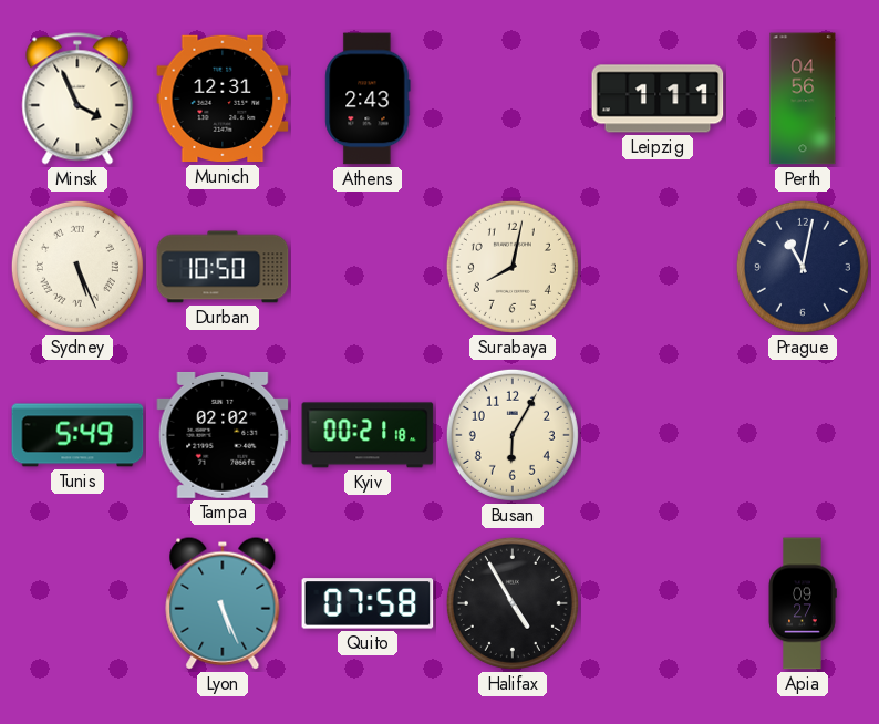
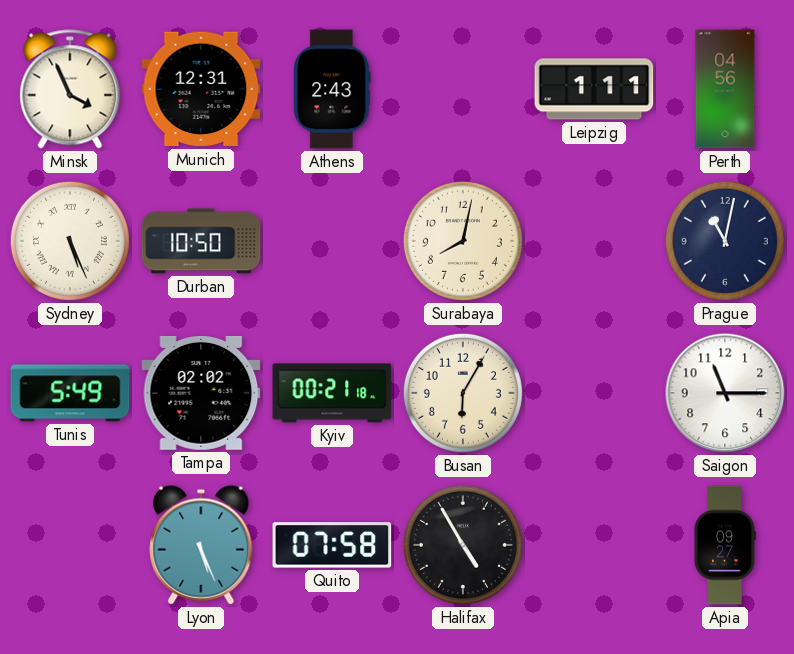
Saigon: none -> 11:15
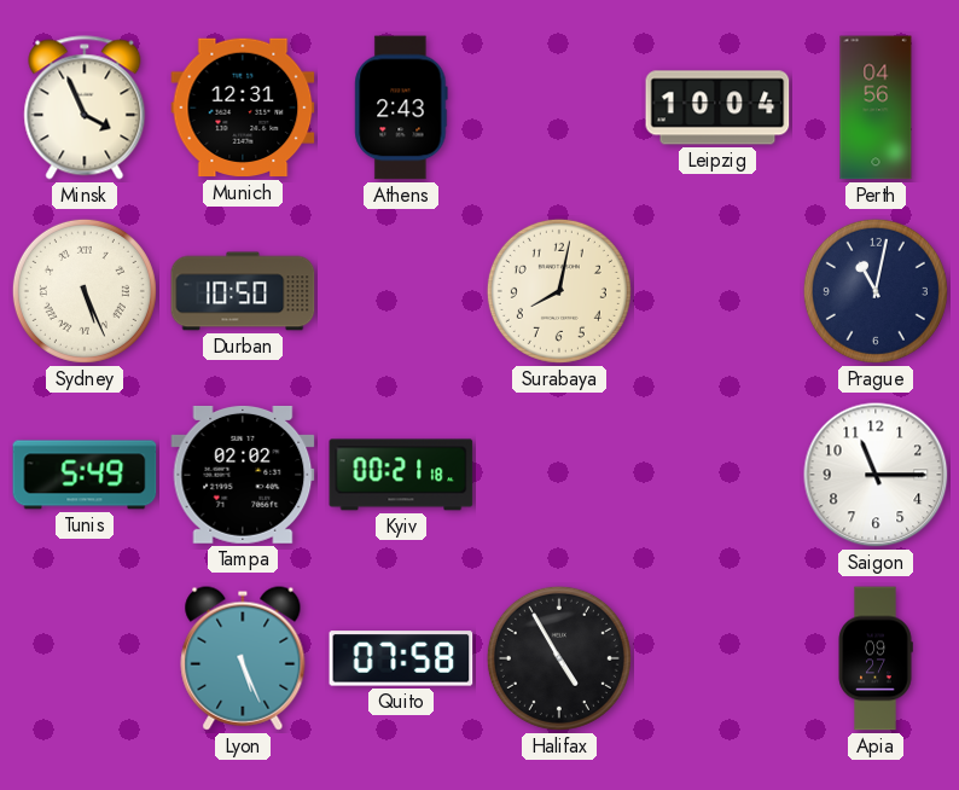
Leipzig: 1:11 -> 10:04
Busan: 6:05 -> none
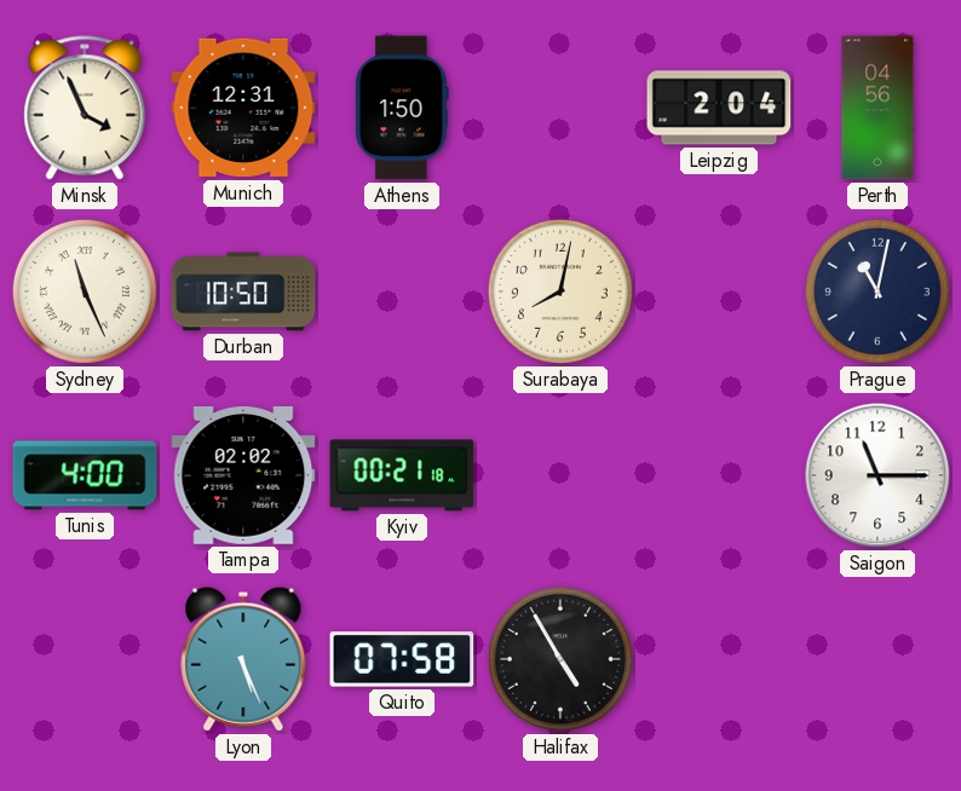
Athens: 2:43 -> 1:50
Leipzig: 10:04 -> 2:04
Sydney: 5:26 -> 11:26
Tunis: 5:49 -> 4:00
Apia: 09:27 -> none
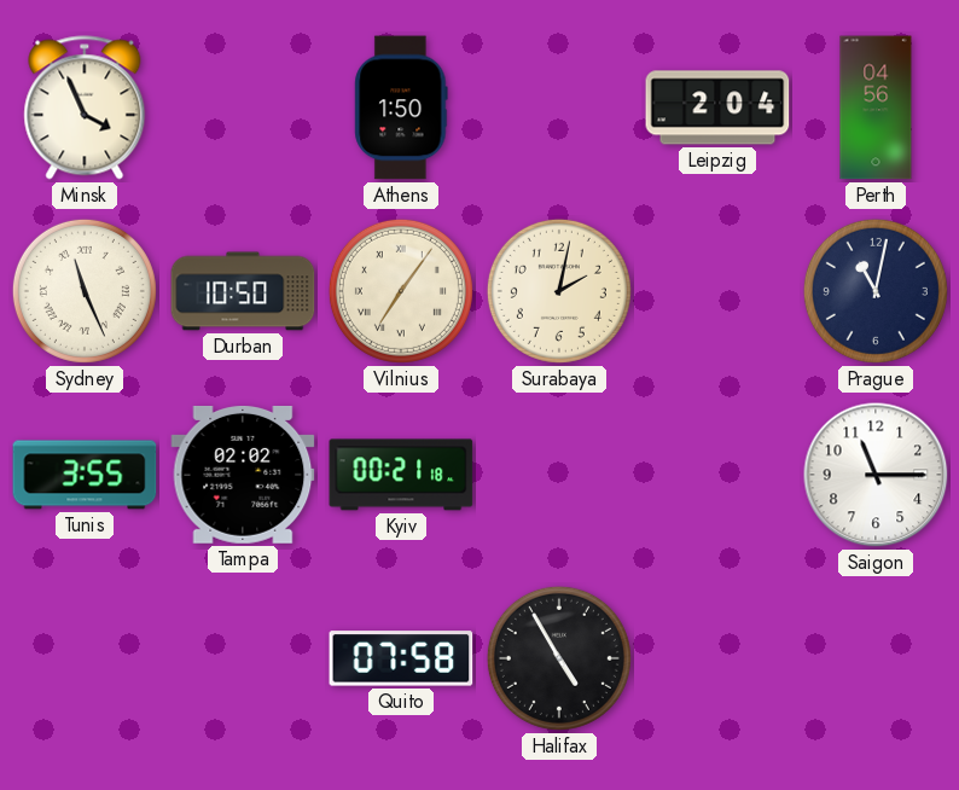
Munich: 12:31 -> none
Vilnius: none -> 7:06
Surabaya: 8:02 -> 2:02
Tunis: 4:00 -> 3:55
Lyon: 5:26 -> none
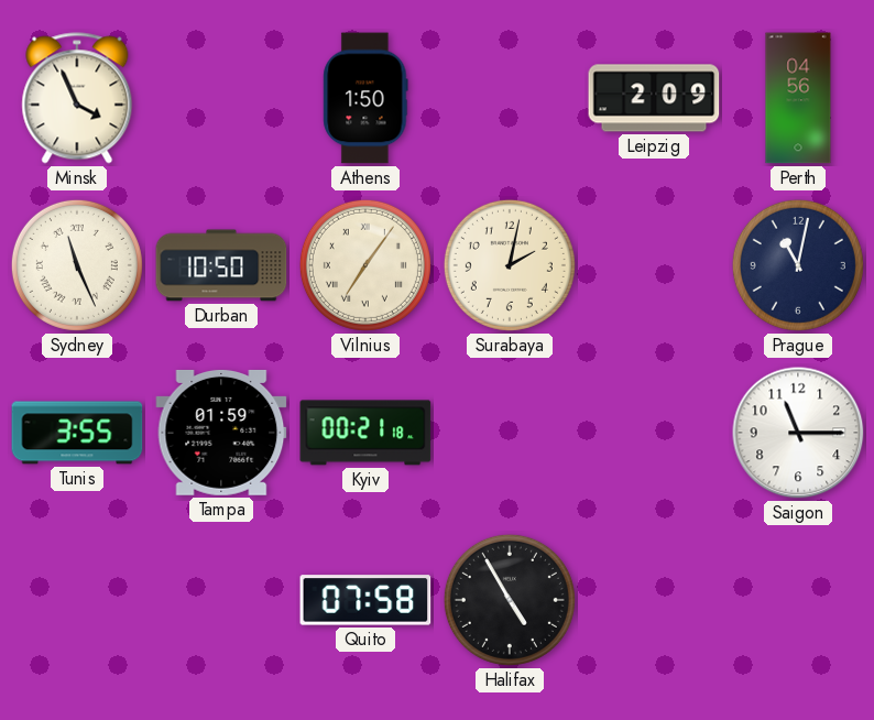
Leipzig: 2:04 -> 2:09
Tampa: 02:02 -> 01:59
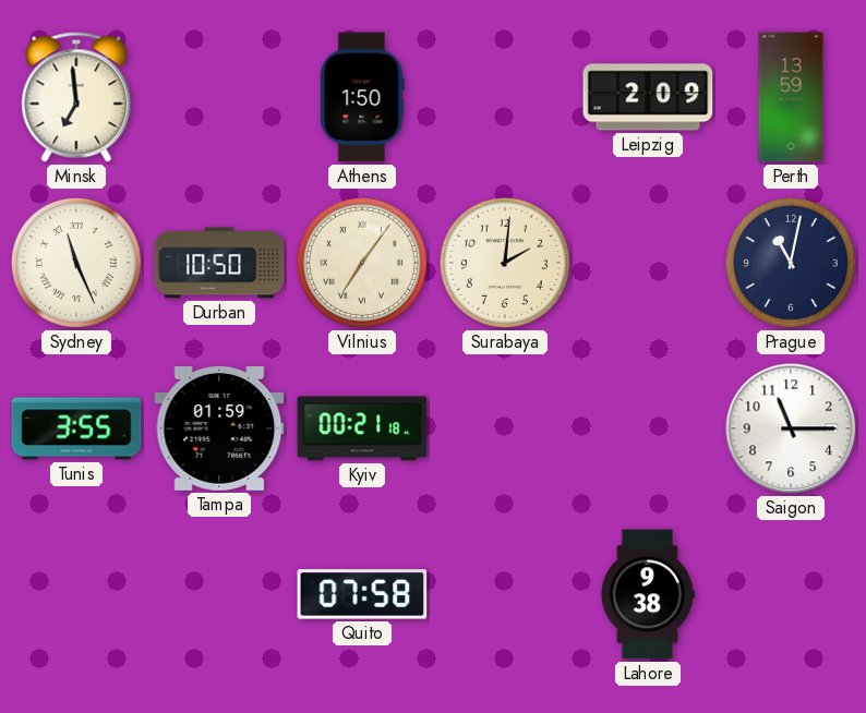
Minsk: 3:56 -> 6:59
Perth: 04:56 -> 13:59
Surabaya: 2:02 -> 2:01
Halifax: 4:55 -> none
Lahore: none -> 9:38
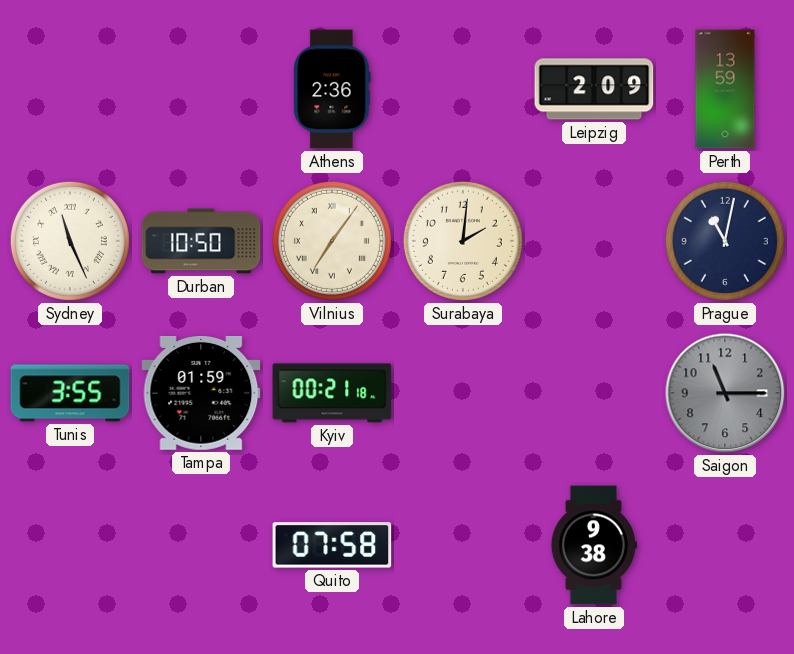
Minsk: 6:59 -> none
Athens: 1:50 -> 2:36
Saigon dial: white -> grey
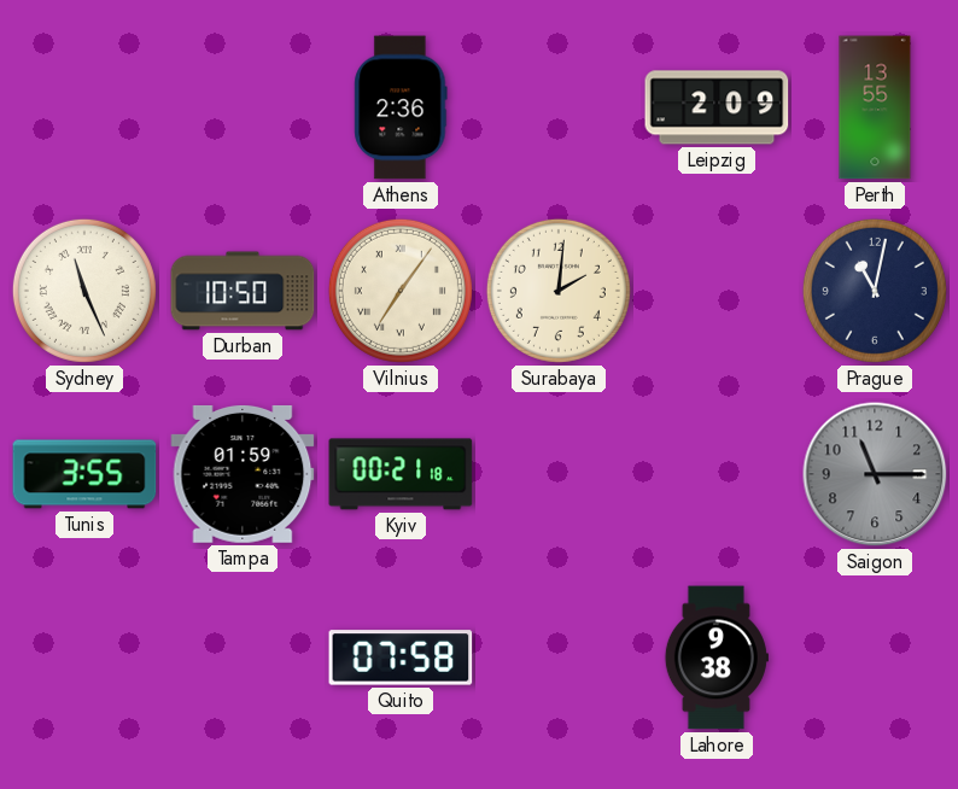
Perth: 13:59 -> 13:55
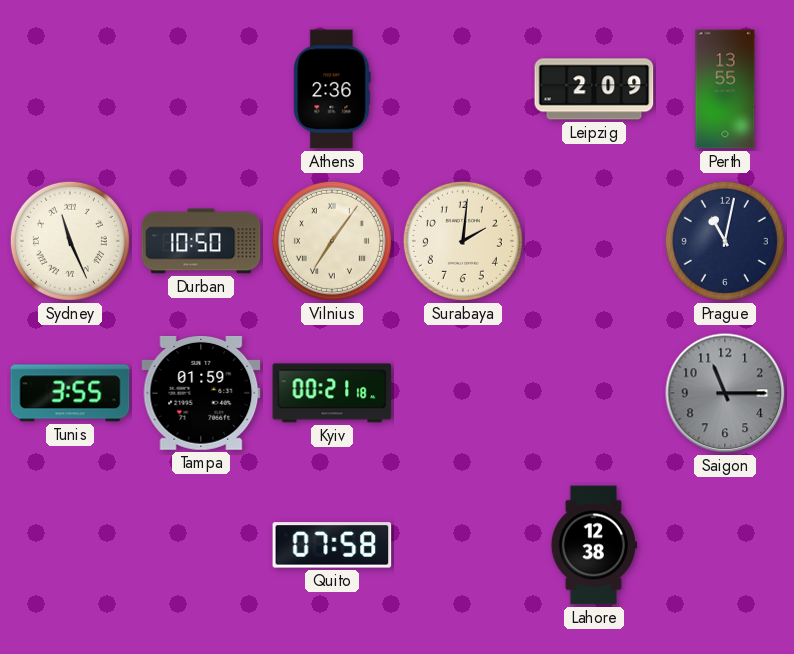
Lahore: 9:38 -> 12:38
